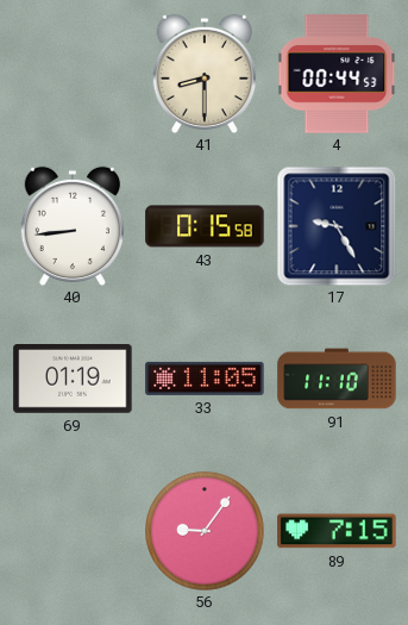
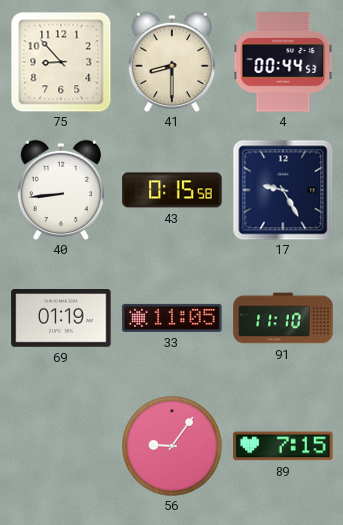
75: none -> 8:53
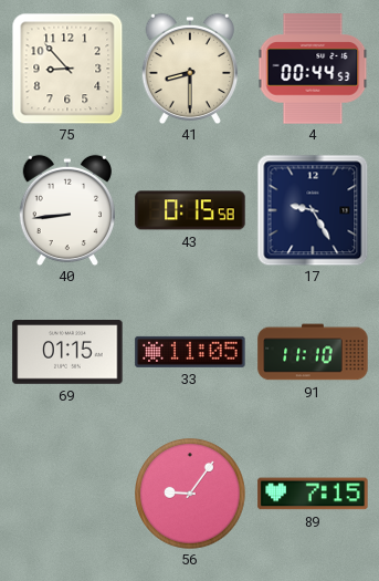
69: 01:19 -> 01:15
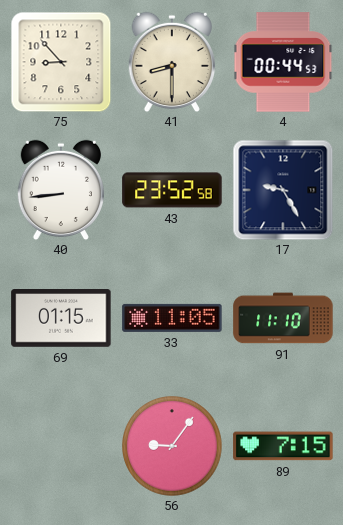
43: 0:15 -> 23:52
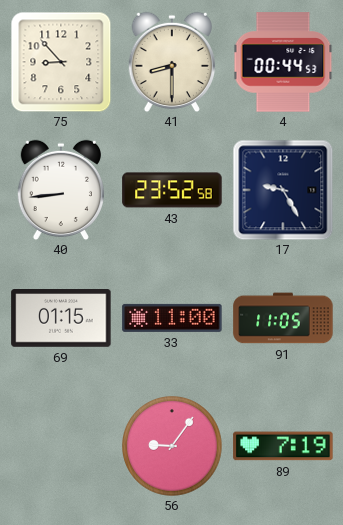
33: 11:05 -> 11:00
91: 11:10 -> 11:05
89: 7:15 -> 7:19
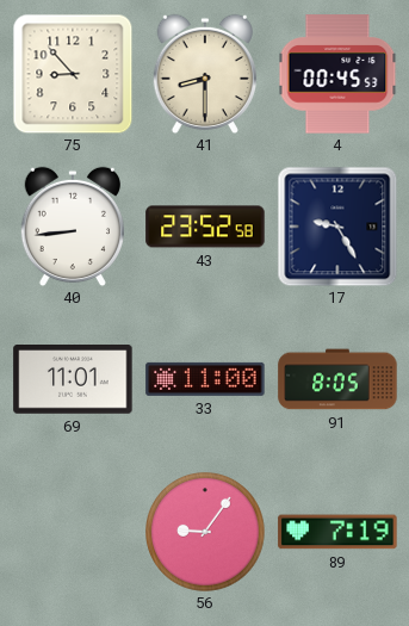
4: 00:44 -> 00:45
69: 01:15 -> 11:01
91: 11:05 -> 8:05
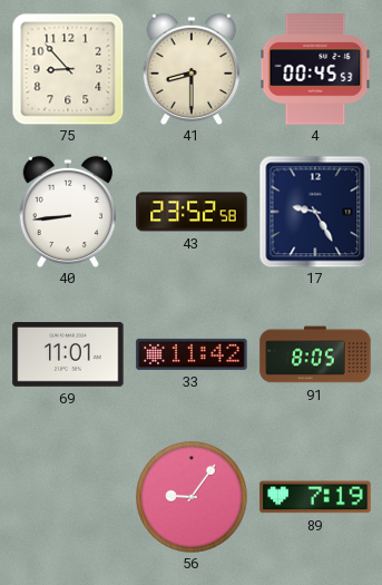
33: 11:00 -> 11:42
